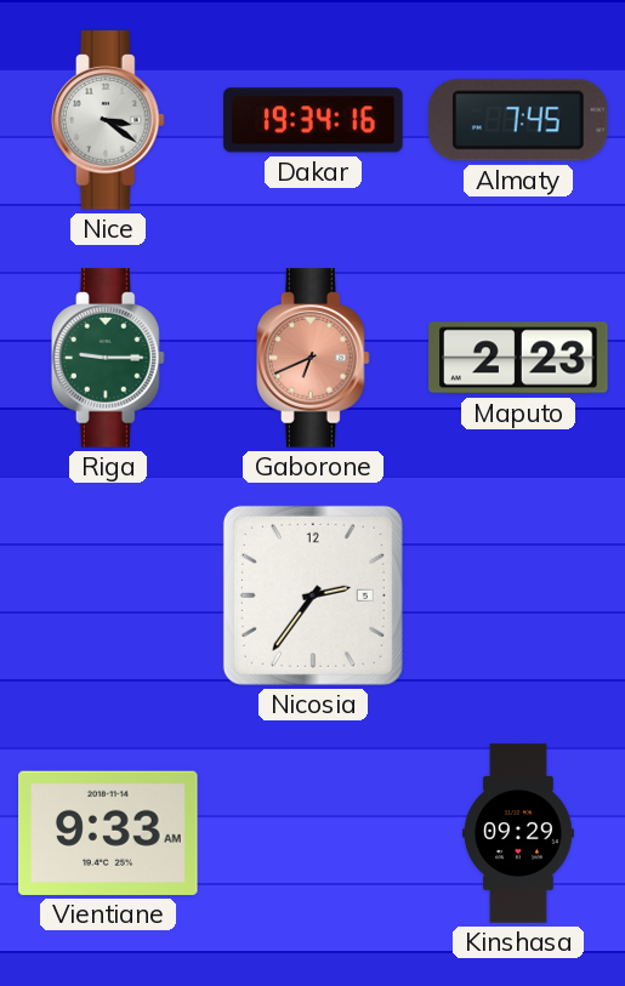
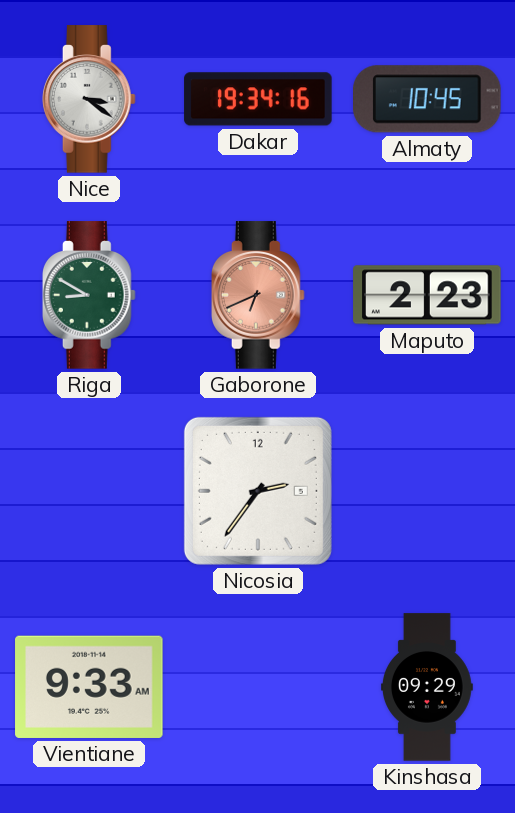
Almaty: 7:45 -> 10:45
Riga: 9:15 -> 8:50
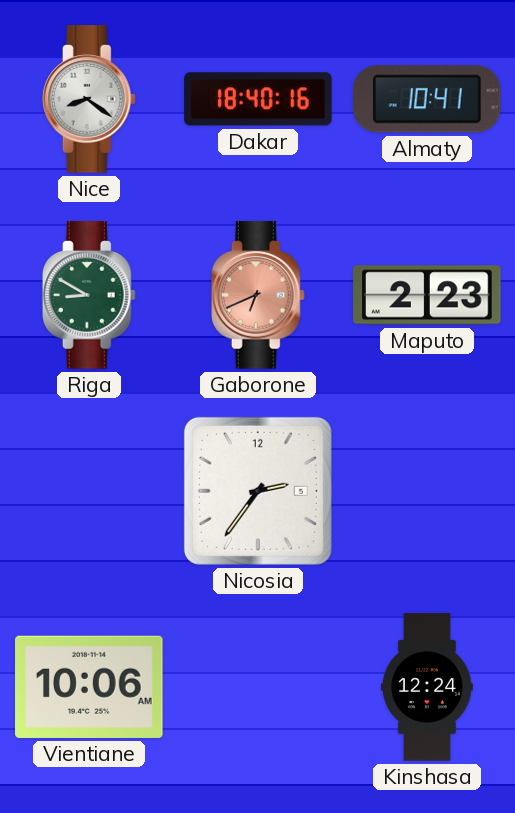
Nice: 3:21 -> 8:21
Dakar: 19:34 -> 18:40
Almaty: 10:45 -> 10:41
Vientiane: 9:33 -> 10:06
Kinshasa: 09:29 -> 12:24
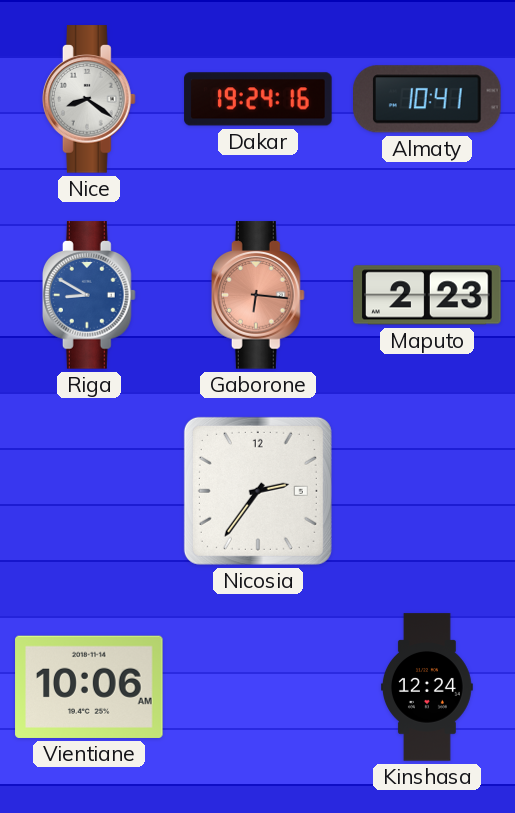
Dakar: 18:40 -> 19:24
Riga dial: green -> blue
Gaborone: 6:41 -> 6:16
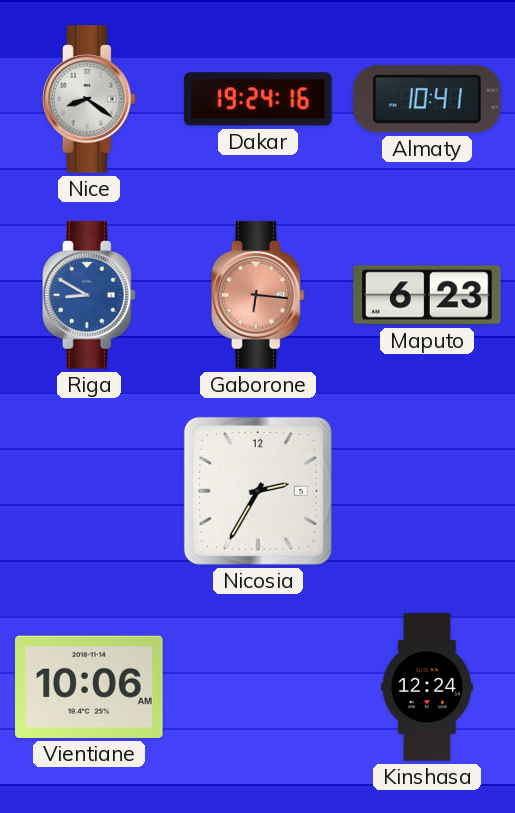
Maputo: 2:23 -> 6:23
Nicosia: 2:36 -> 2:35
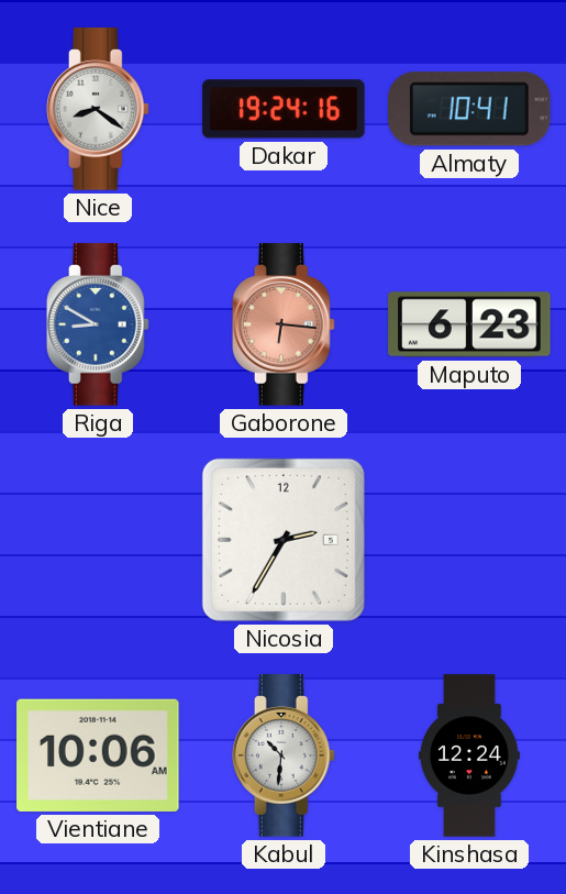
Kabul: none -> 10:31
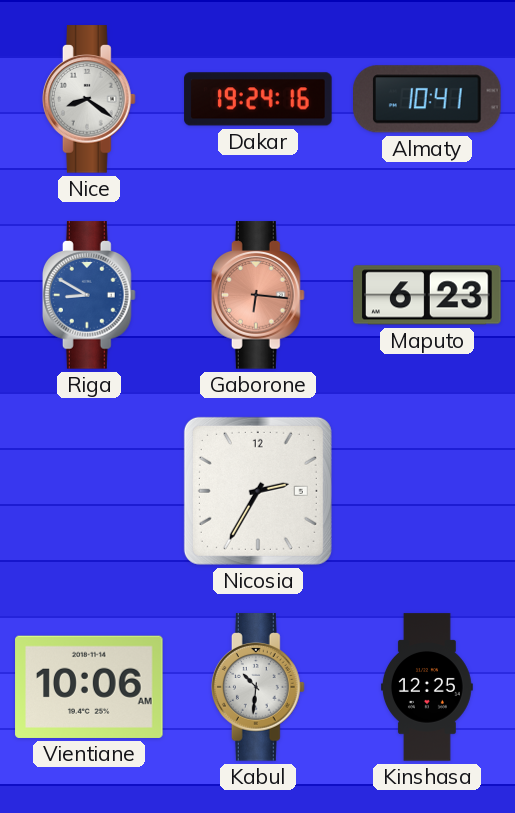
Kinshasa: 12:24 -> 12:25
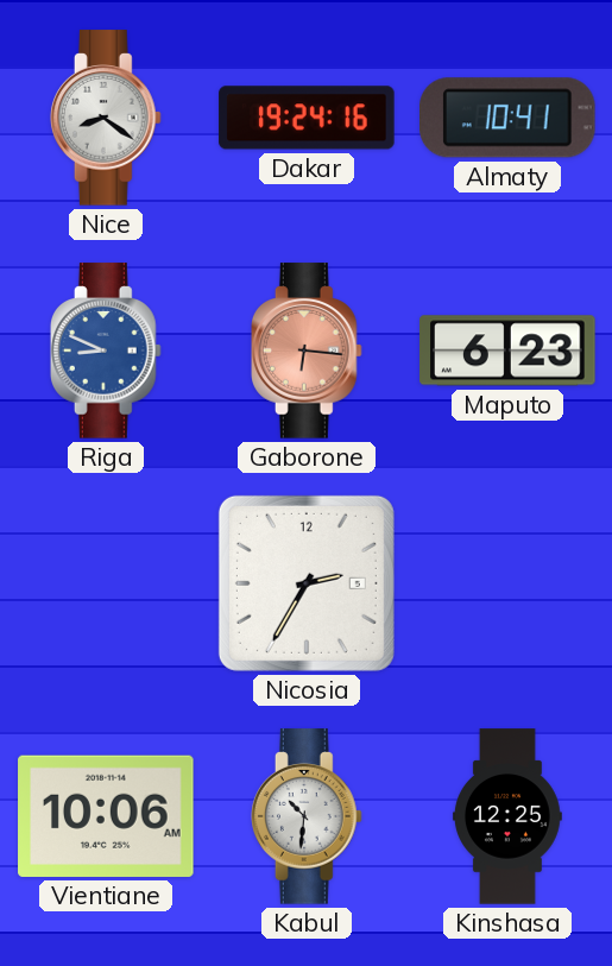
Riga: 8:50 -> 8:49
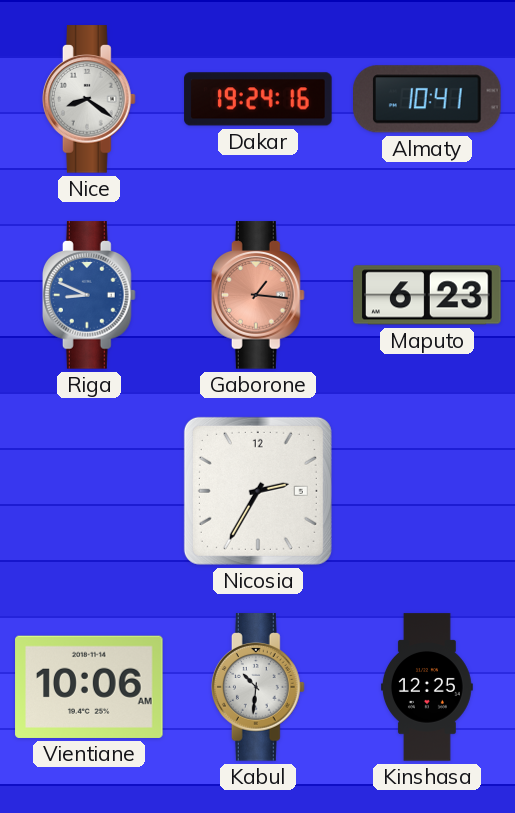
Gaborone: 6:16 -> 1:16
